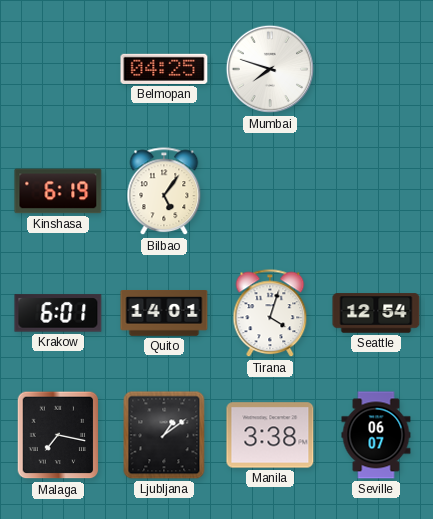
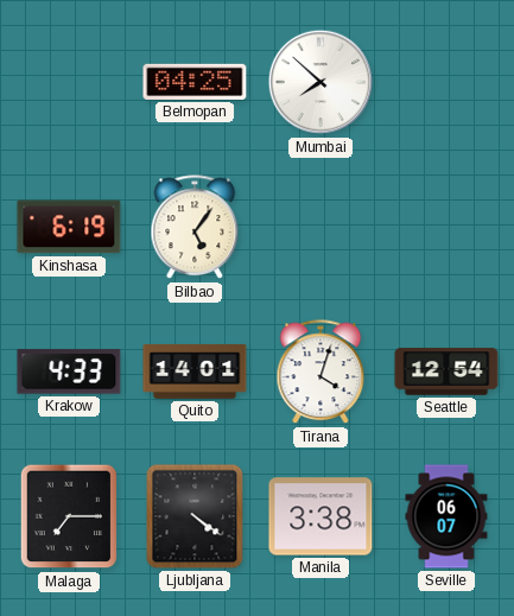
Mumbai: 7:48 -> 7:52
Krakow: 6:01 -> 4:33
Malaga: 7:17 -> 7:15
Ljubljana: 1:09 -> 4:21
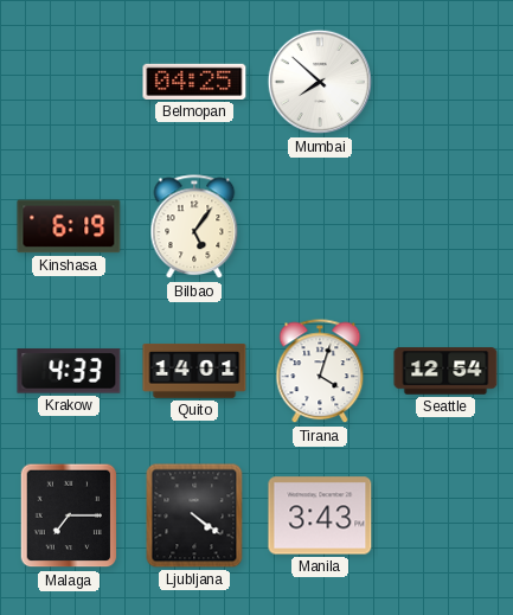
Manila: 3:38 -> 3:43
Seville: 06:07 -> none
